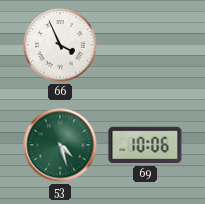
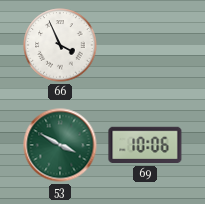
53: 4:27 -> 3:50
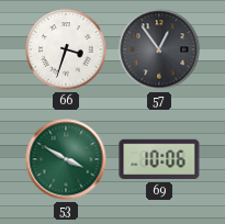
66: 3:56 -> 3:33
57: none -> 12:54
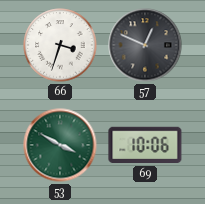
57: 12:54 -> 12:49
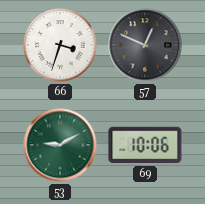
53: 3:50 -> 9:10
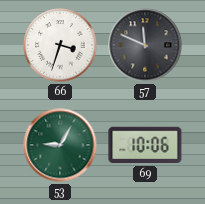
57: 12:49 -> 11:49
53: 9:10 -> 9:05
